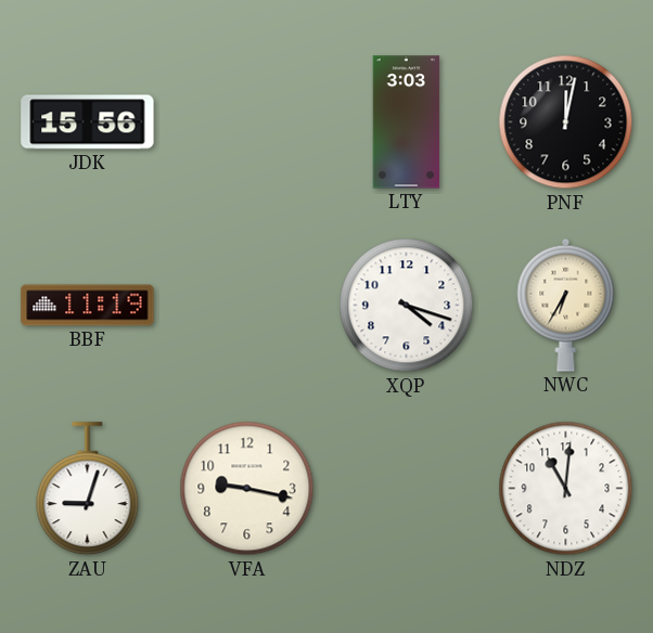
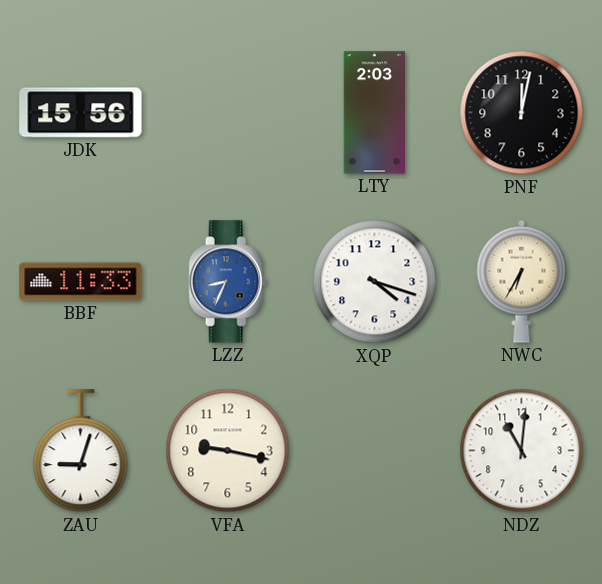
LTY: 3:03 -> 2:03
BBF: 11:19 -> 11:33
LZZ: none -> 8:34
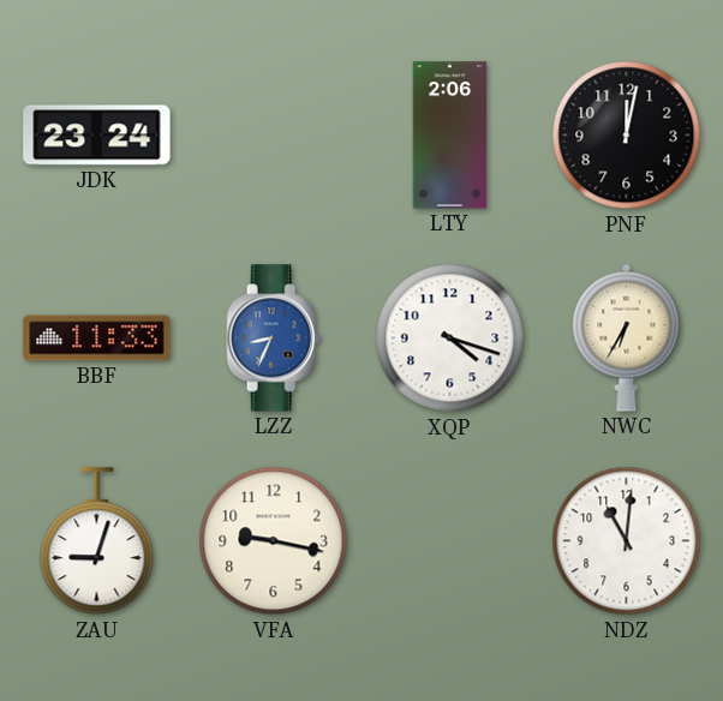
JDK: 15:56 -> 23:24
LTY: 2:03 -> 2:06
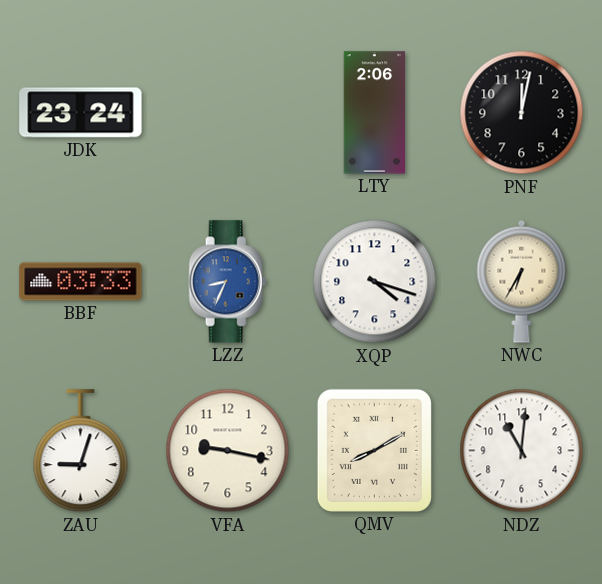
BBF: 11:33 -> 03:33
QMV: none -> 8:10
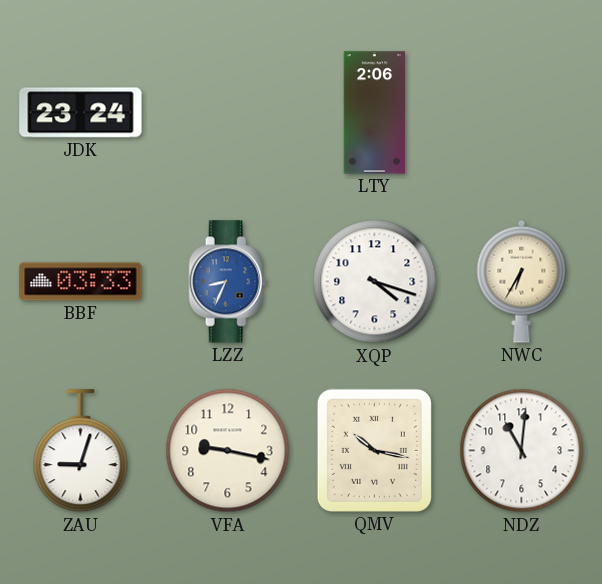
PNF: 12:02 -> none
QMV: 8:10 -> 10:17
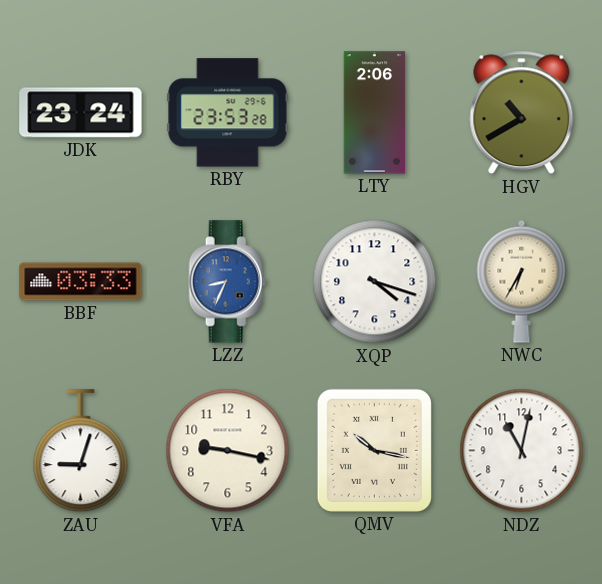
RBY: none -> 23:53
HGV: none -> 10:40
NDZ: 11:01 -> 11:02
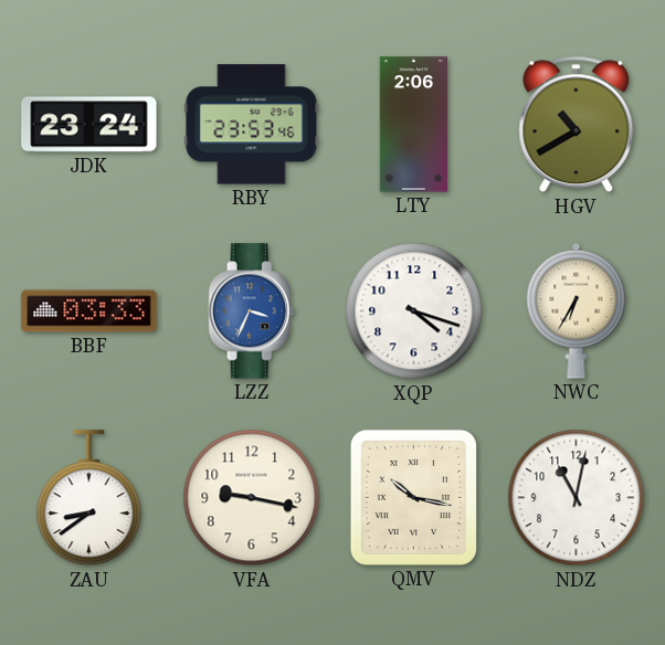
RBY: 23:53:28 -> 23:53:46
LZZ: 8:34 -> 3:34
ZAU: 9:03 -> 8:39
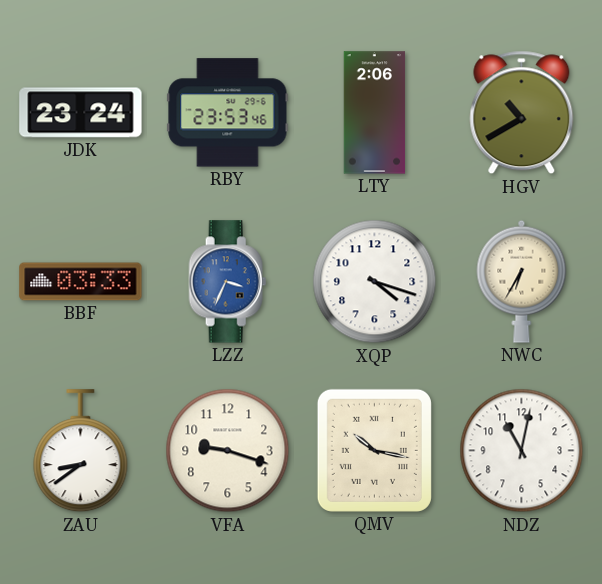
VFA: 9:17 -> 9:18
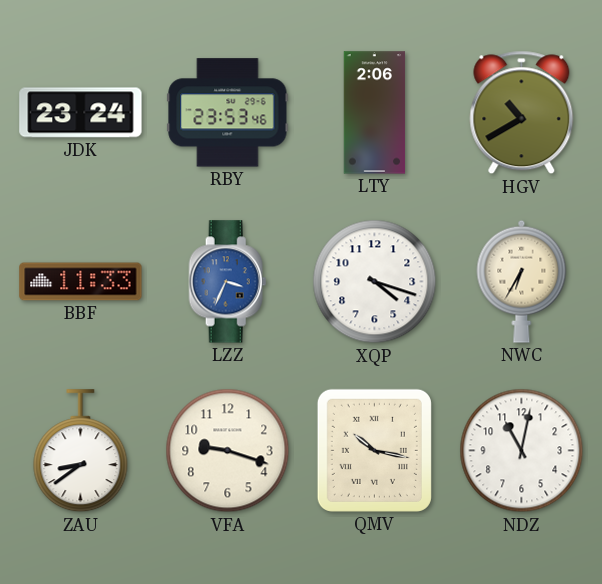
BBF: 03:33 -> 11:33
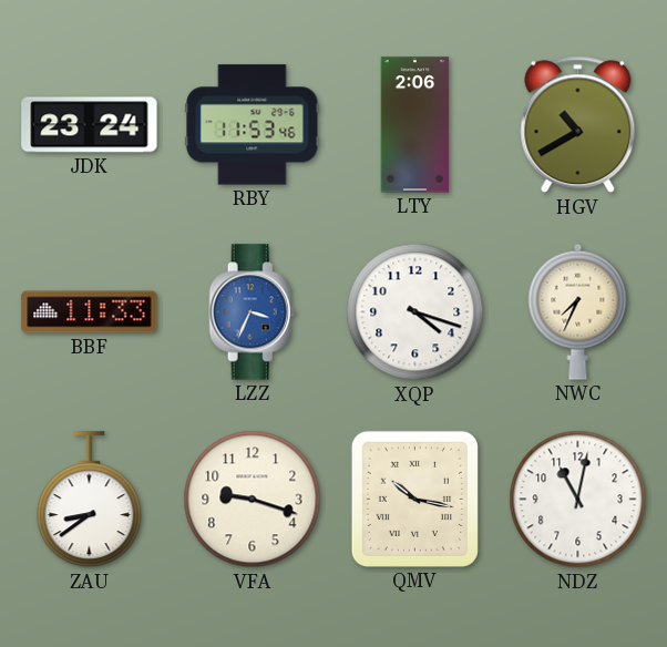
RBY: 23:53 -> 11:53
NWC: 6:35 -> 7:34
